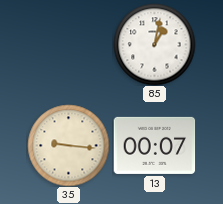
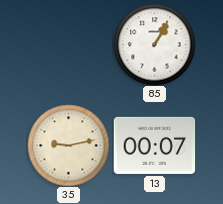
85: 1:02 -> 1:05
35: 9:16 -> 9:13
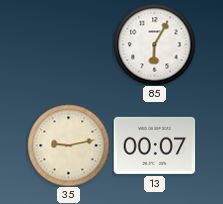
85: 1:05 -> 6:05
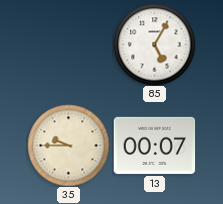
85: 6:05 -> 5:05
35: 9:13 -> 9:45
